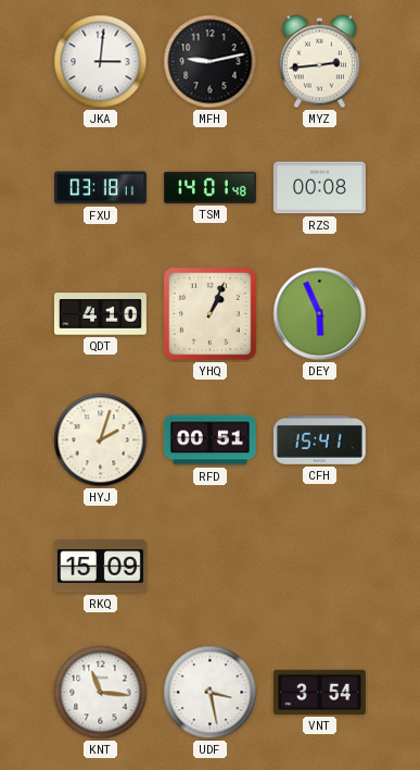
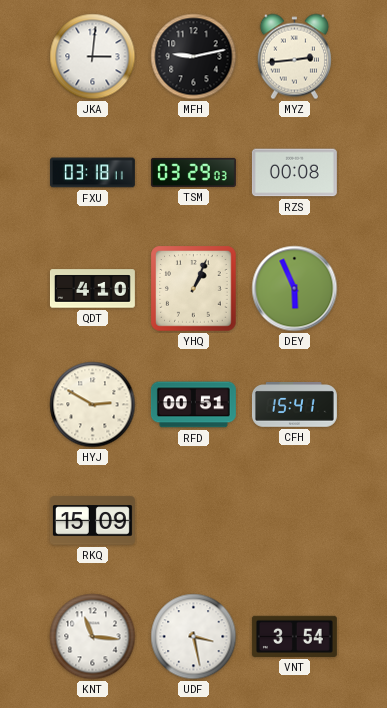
TSM: 14:01 -> 03:29
HYJ: 2:03 -> 2:50
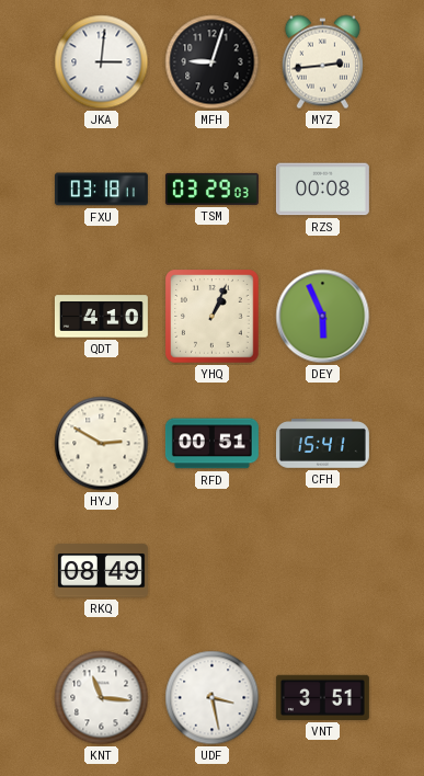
MFH: 9:13 -> 9:03
RKQ: 15:09 -> 08:49
VNT: 3:54 -> 3:51
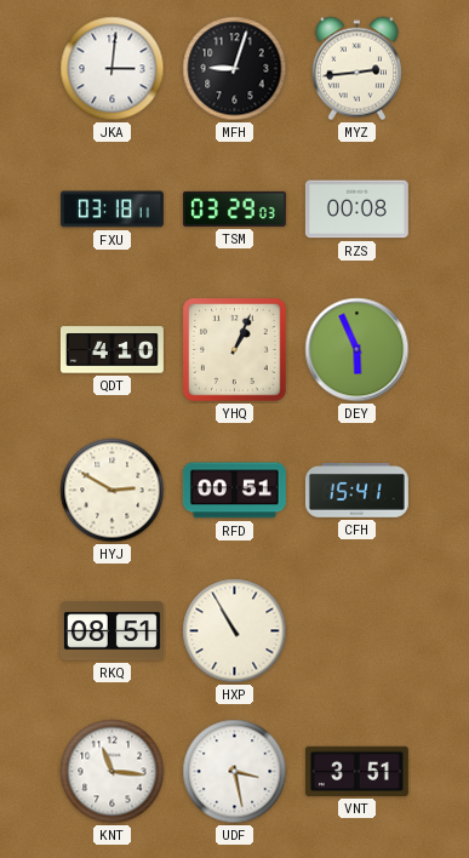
RKQ: 08:49 -> 08:51
HXP: none -> 10:55
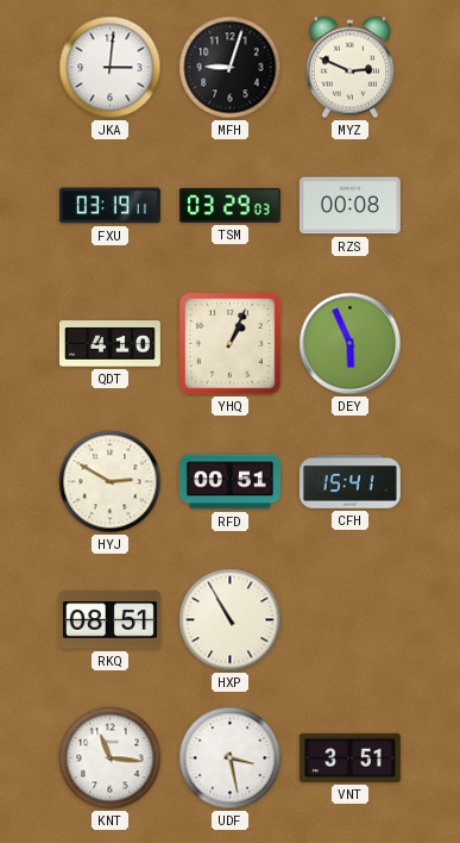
MYZ: 2:44 -> 2:49
FXU: 03:18 -> 03:19
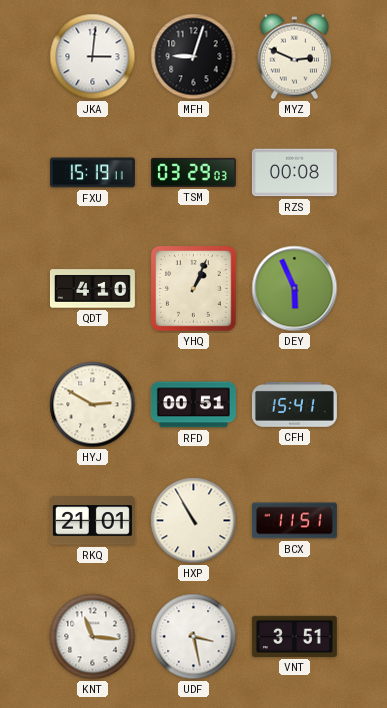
FXU: 03:19 -> 15:19
RKQ: 08:51 -> 21:01
BCX: none -> 11:51
